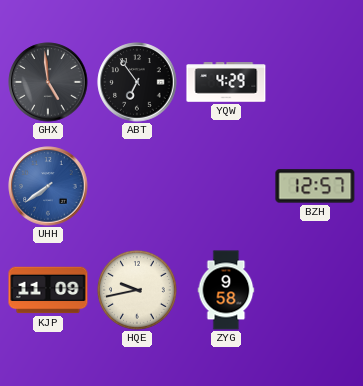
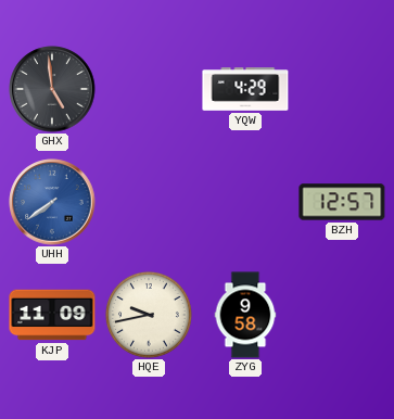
ABT: 6:54 -> none
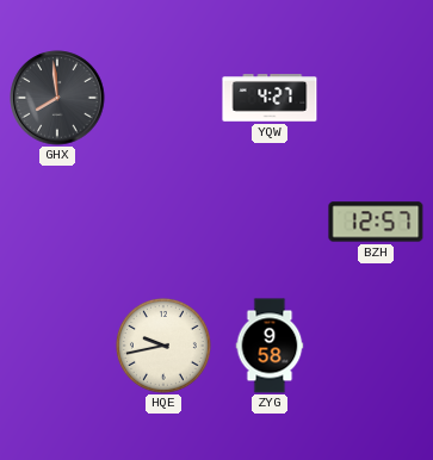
GHX: 4:59 -> 7:59
YQW: 4:29 -> 4:27
UHH: 7:39 -> none
KJP: 11:09 -> none
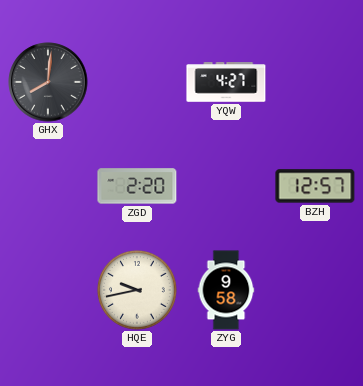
GHX: 7:59 -> 8:01
ZGD: none -> 2:20
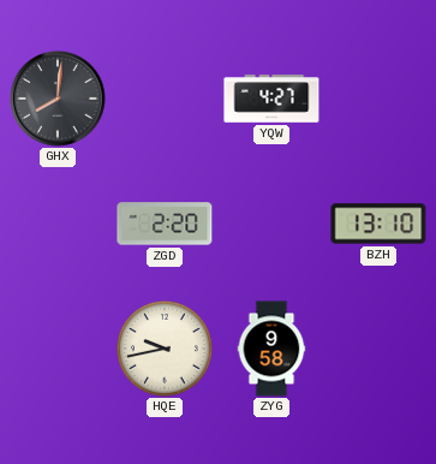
BZH: 12:57 -> 13:10
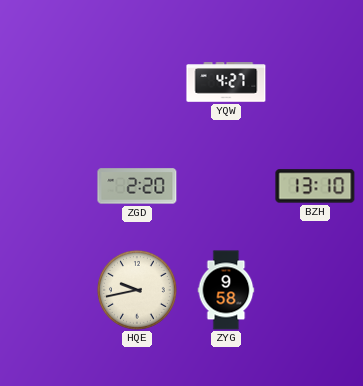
GHX: 8:01 -> none
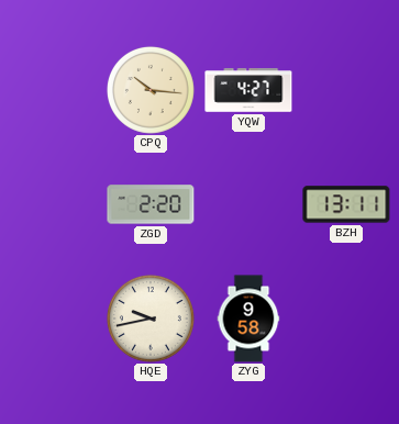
CPQ: none -> 10:16
BZH: 13:10 -> 13:11
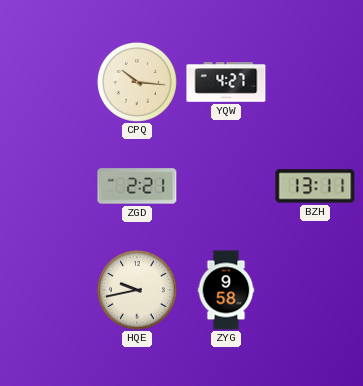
ZGD: 2:20 -> 2:21
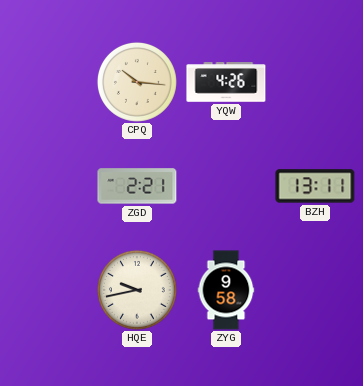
YQW: 4:27 -> 4:26
